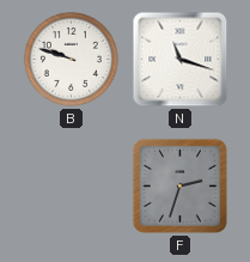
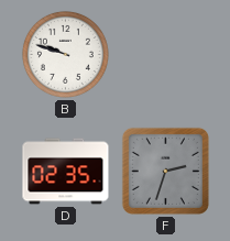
N: 11:18 -> none
D: none -> 02:35
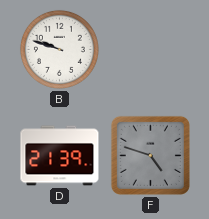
D: 02:35 -> 21:39
F: 2:33 -> 4:48
